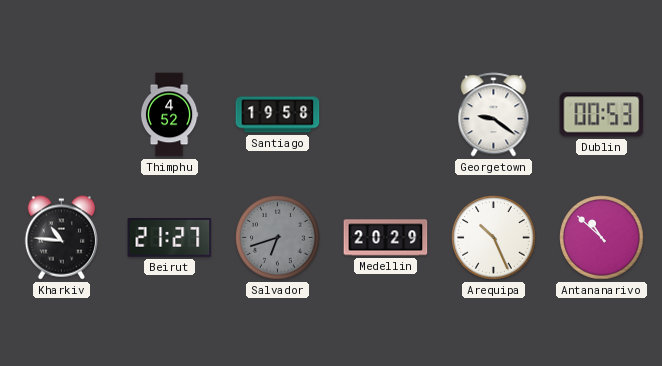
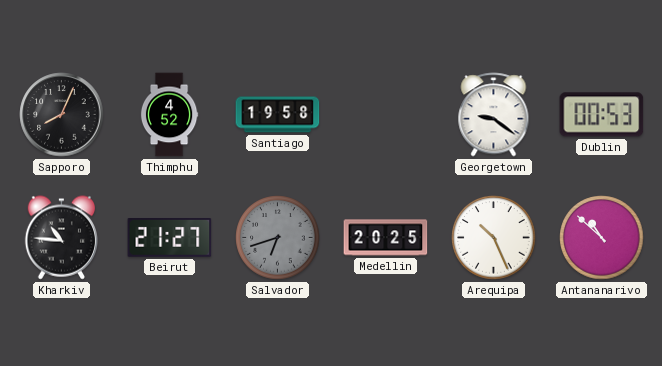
Sapporo: none -> 8:04
Medellin: 20:29 -> 20:25
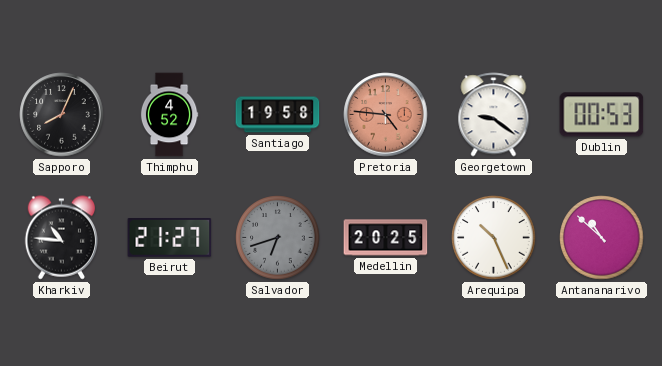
Pretoria: none -> 4:46
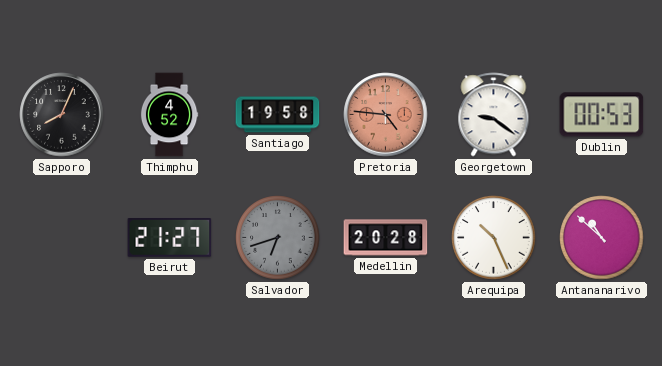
Kharkiv: 10:46 -> none
Medellin: 20:25 -> 20:28
